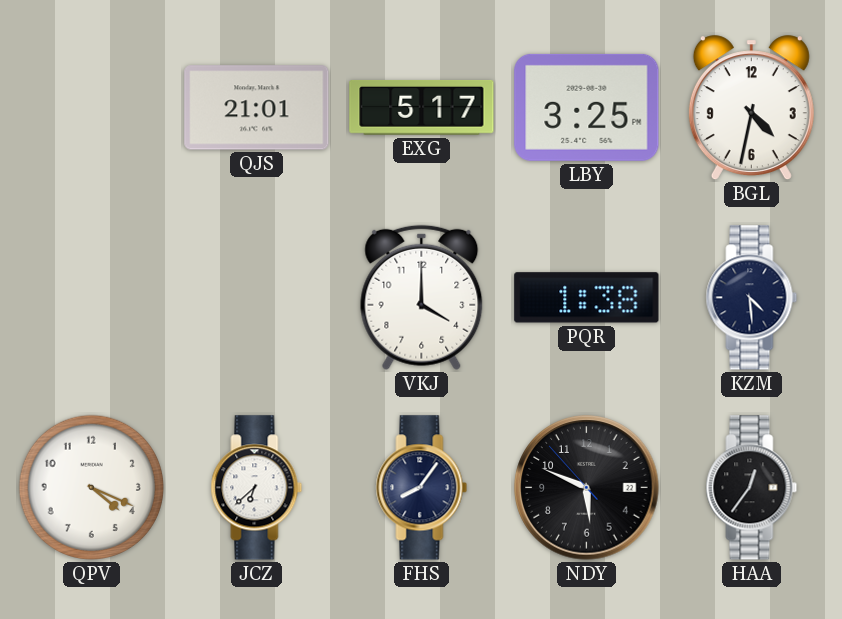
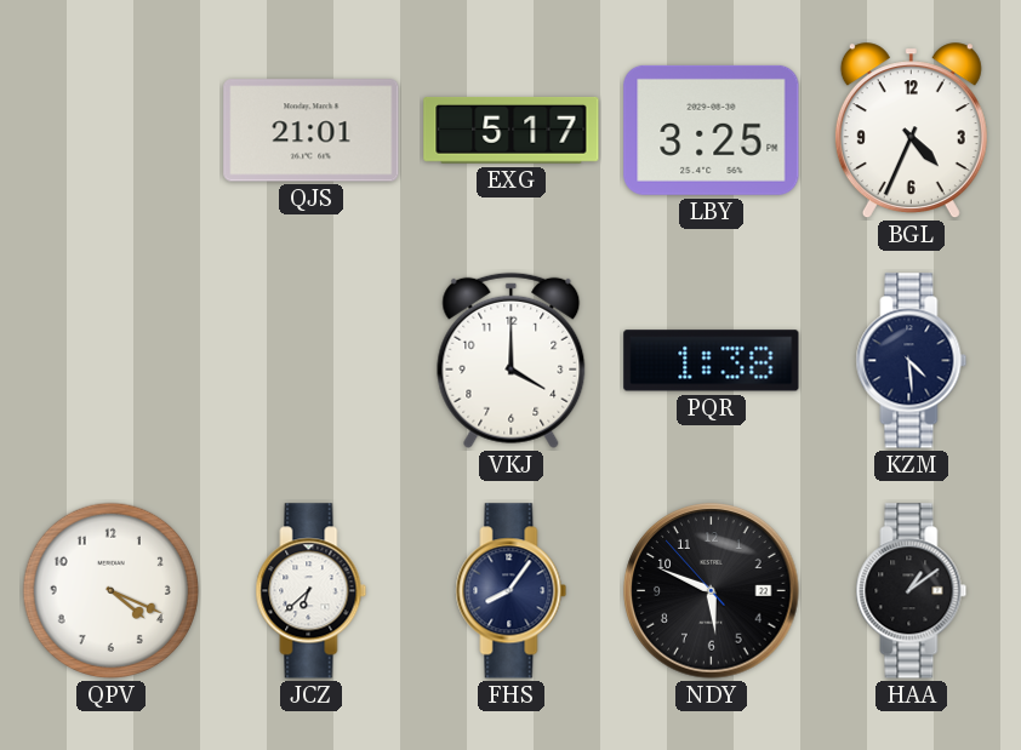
BGL: 4:32 -> 4:34
HAA: 12:36 -> 1:09
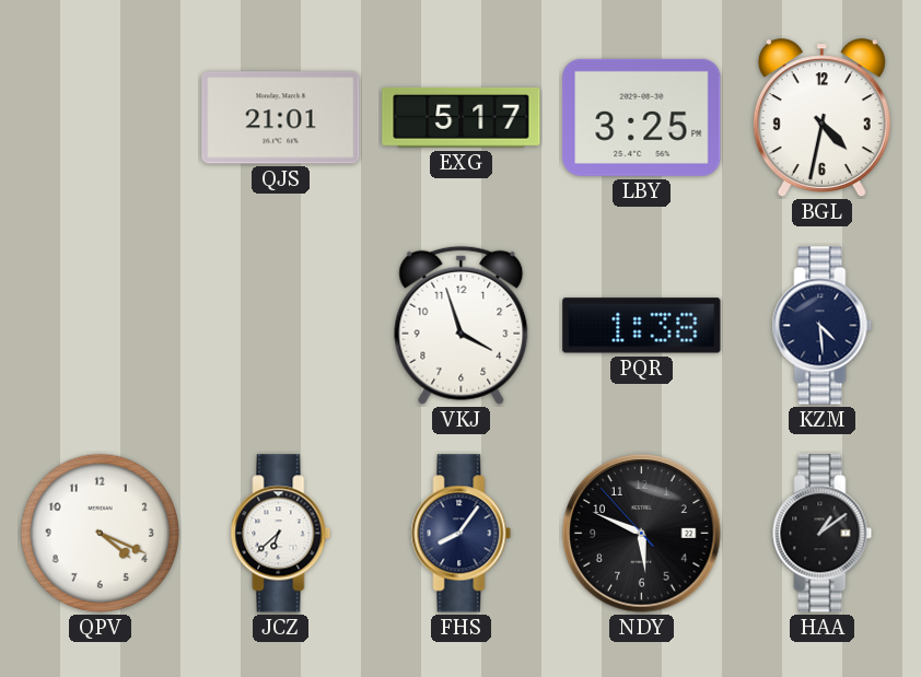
BGL: 4:34 -> 4:32
VKJ: 4:00 -> 3:57
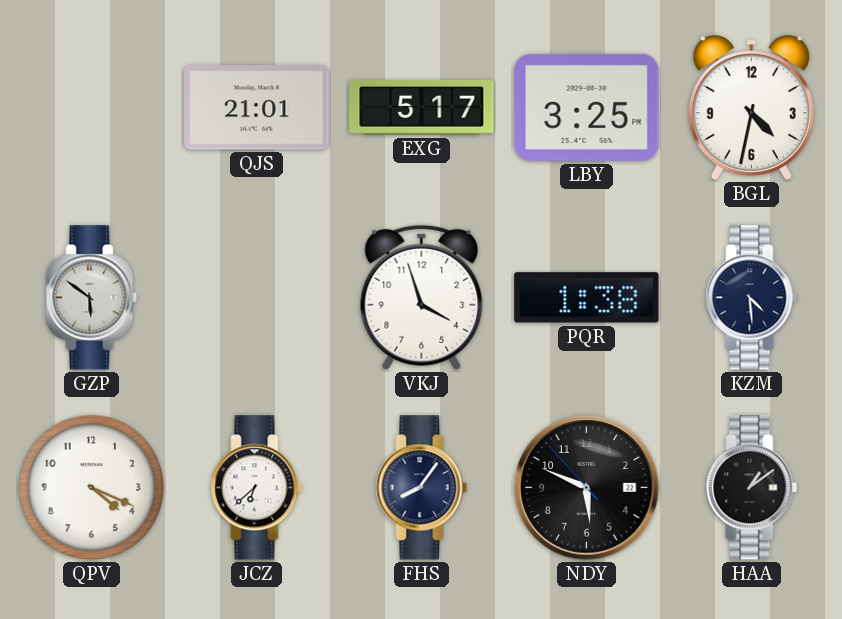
GZP: none -> 5:51
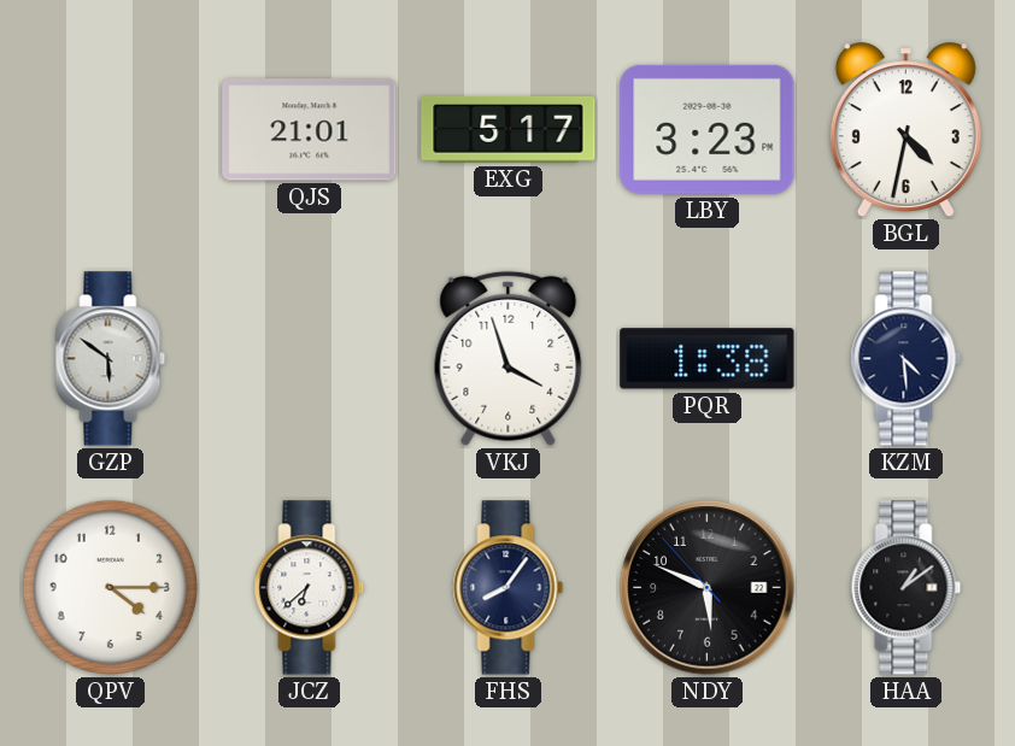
LBY: 3:25 -> 3:23
QPV: 4:19 -> 4:15
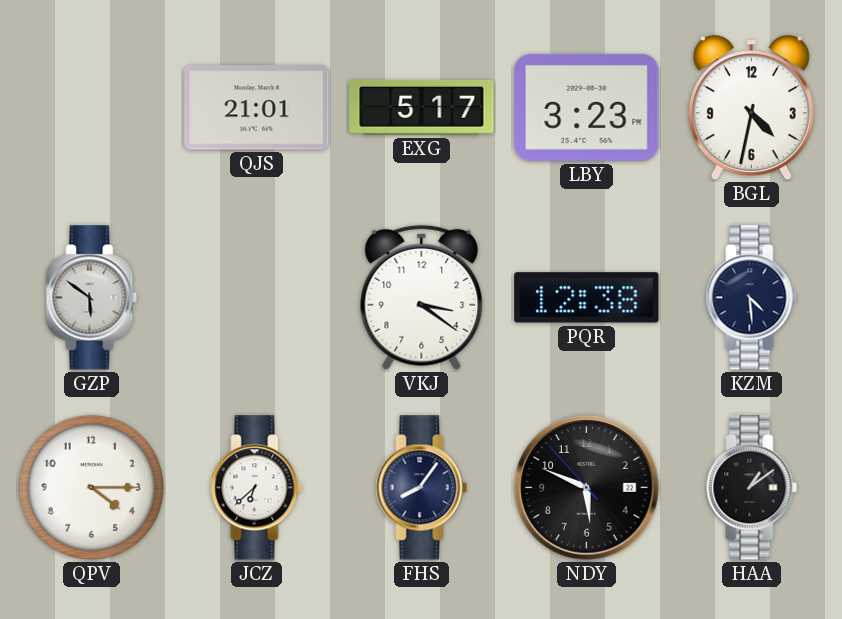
VKJ: 3:57 -> 3:21
PQR: 1:38 -> 12:38
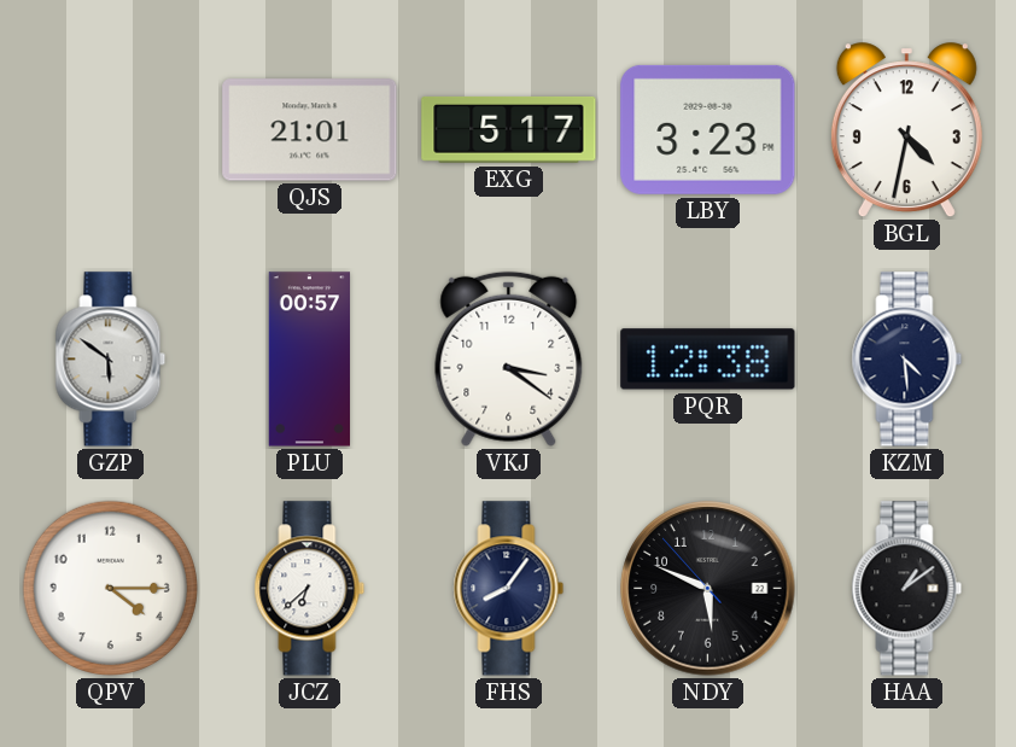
PLU: none -> 00:57
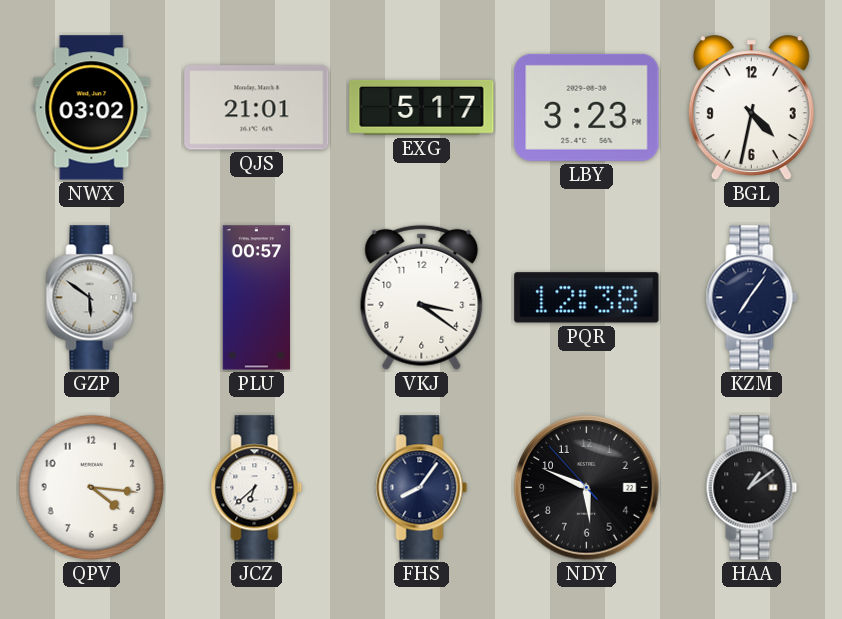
NWX: none -> 03:02
KZM: 4:29 -> 7:06
QPV: 4:15 -> 4:16
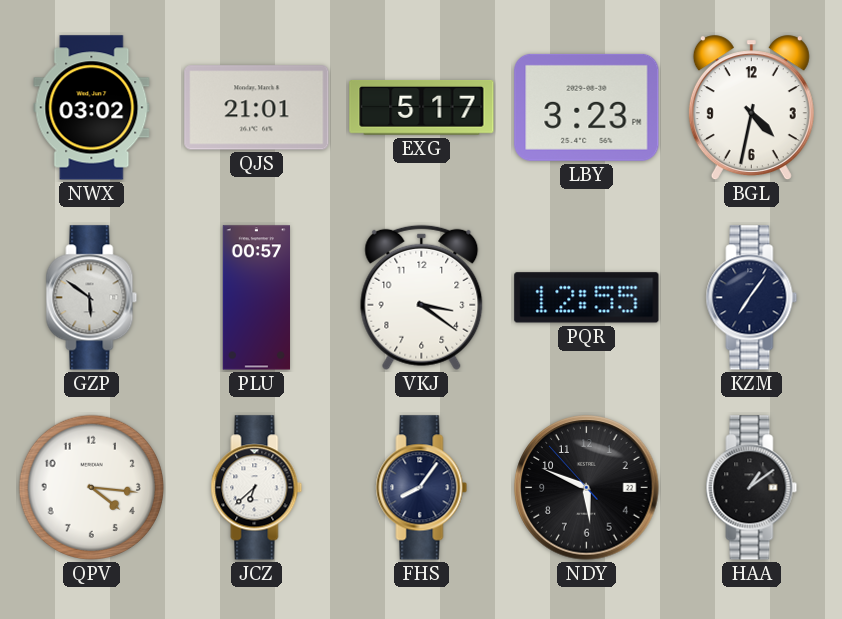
PQR: 12:38 -> 12:55
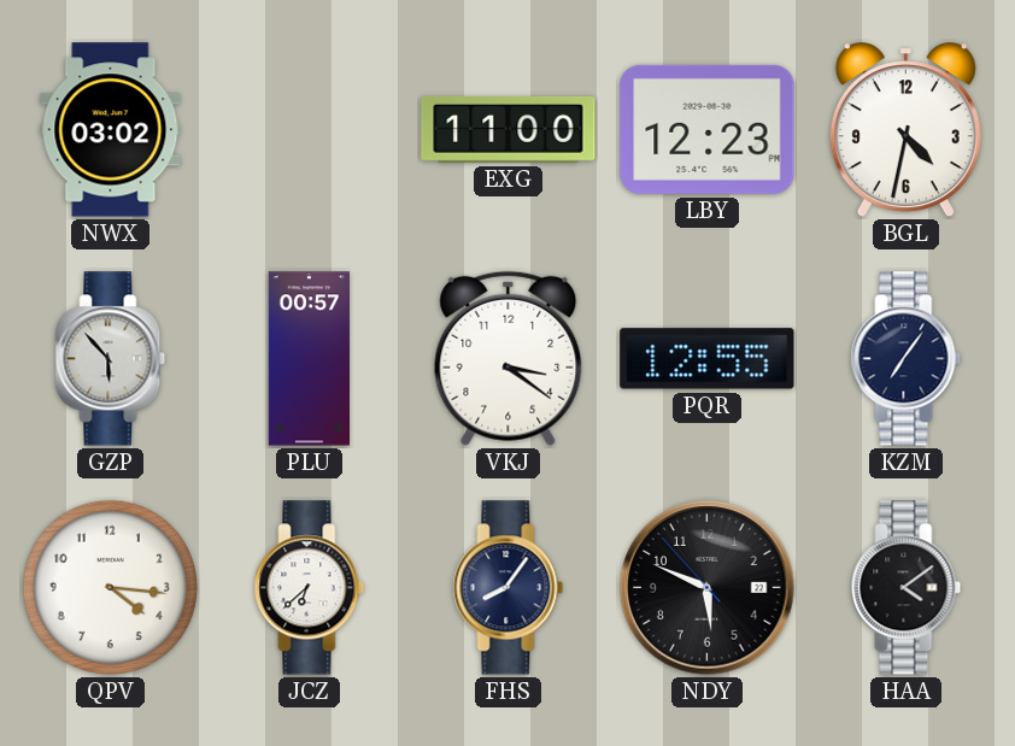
QJS: 21:01 -> none
EXG: 5:17 -> 11:00
LBY: 3:23 -> 12:23
GZP: 5:51 -> 5:53
HAA: 1:09 -> 4:09
